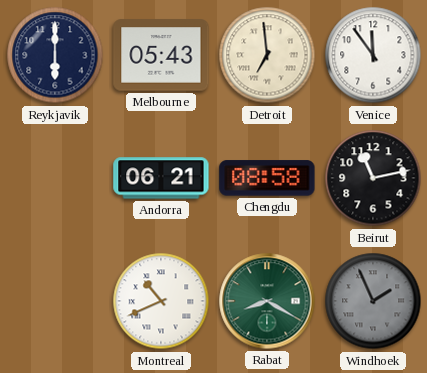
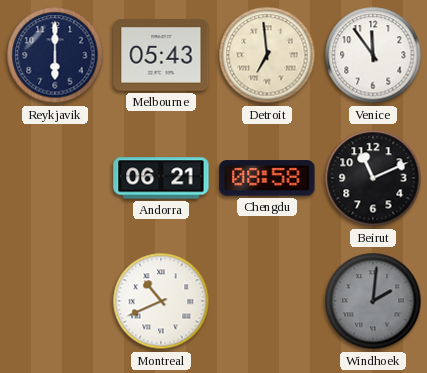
Beirut: 11:13 -> 11:11
Rabat: 8:20 -> none
Windhoek: 1:56 -> 2:01
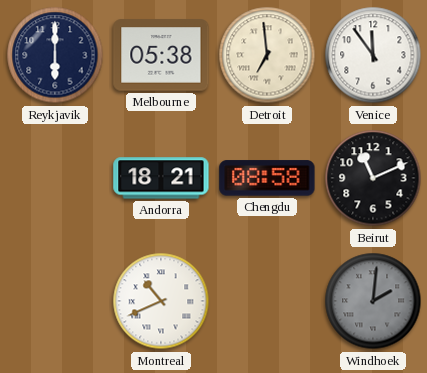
Melbourne: 05:43 -> 05:38
Andorra: 06:21 -> 18:21
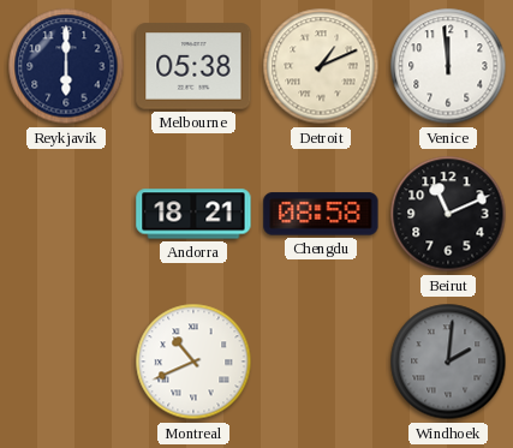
Detroit: 6:59 -> 1:11
Venice: 11:54 -> 11:59
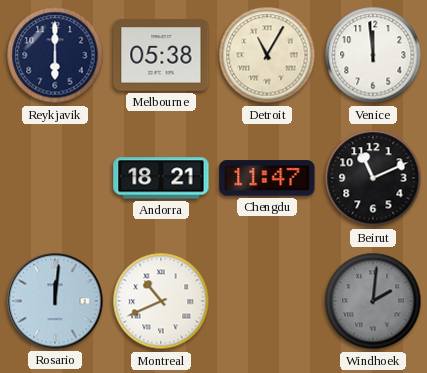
Detroit: 1:11 -> 11:05
Chengdu: 08:58 -> 11:47
Rosario: none -> 12:01
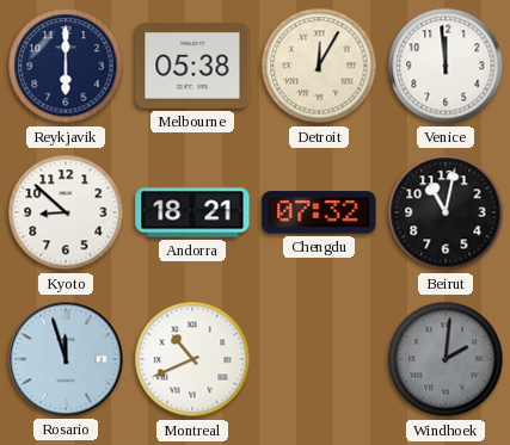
Detroit: 11:05 -> 12:05
Kyoto: none -> 8:52
Chengdu: 11:47 -> 07:32
Beirut: 11:11 -> 11:02
Rosario: 12:01 -> 11:57
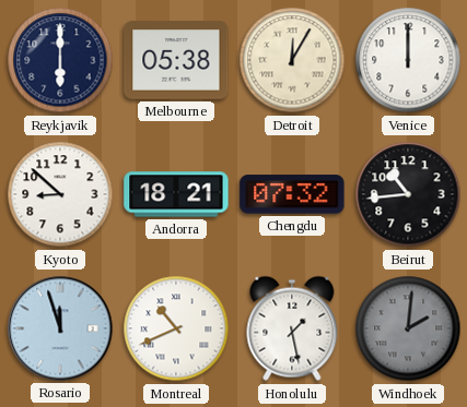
Venice: 11:59 -> 12:00
Beirut: 11:02 -> 10:44
Honolulu: none -> 1:28
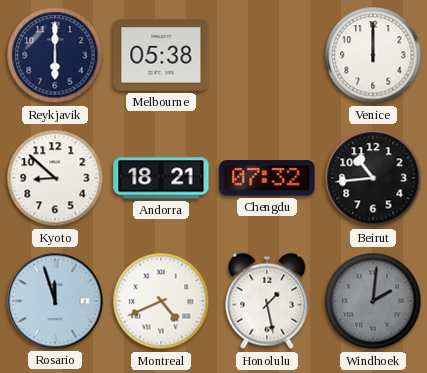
Detroit: 12:05 -> none
Montreal: 10:41 -> 4:41
